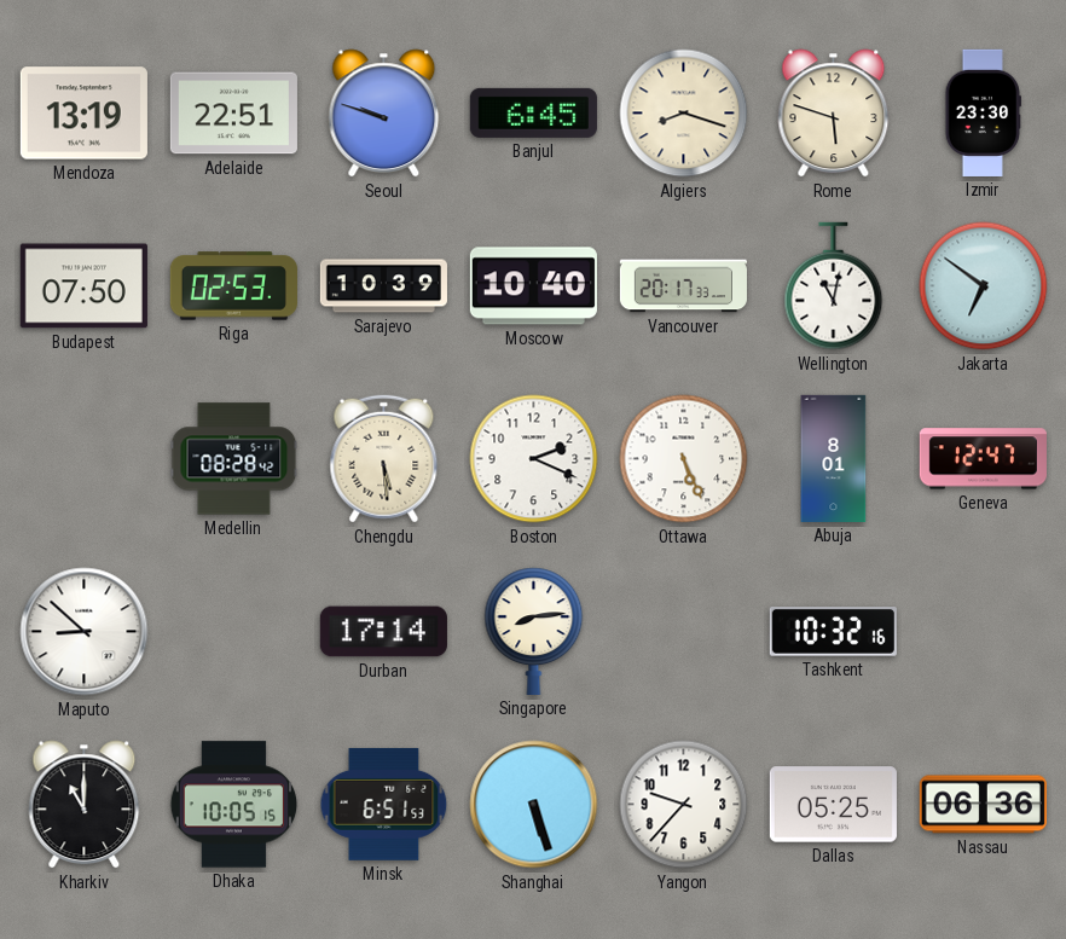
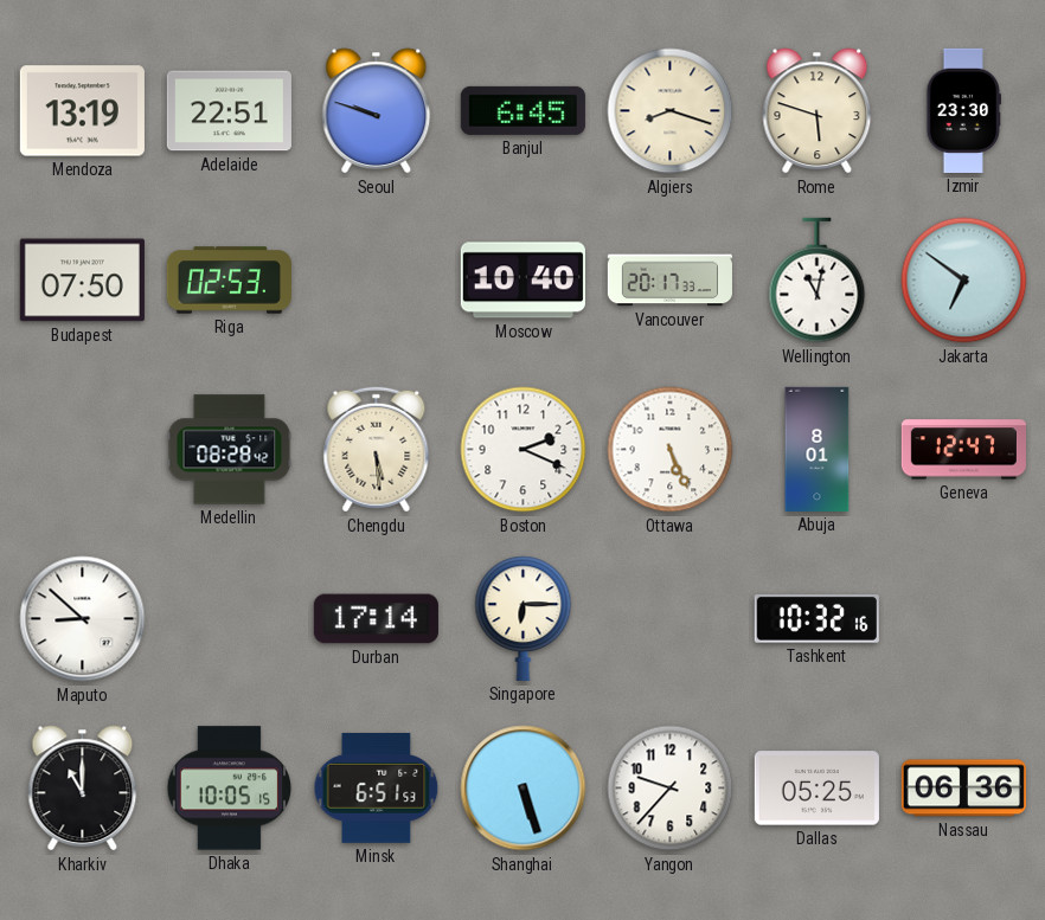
Sarajevo: 10:39 -> none
Singapore: 8:14 -> 6:15
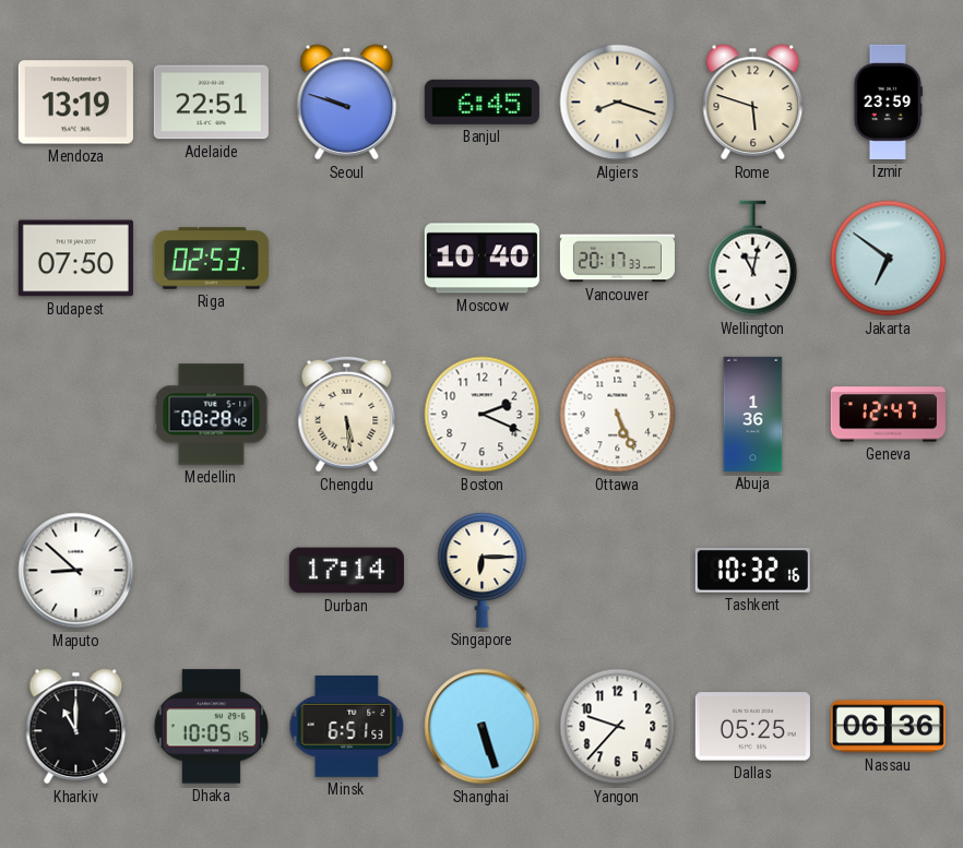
Izmir: 23:30 -> 23:59
Abuja: 8:01 -> 1:36
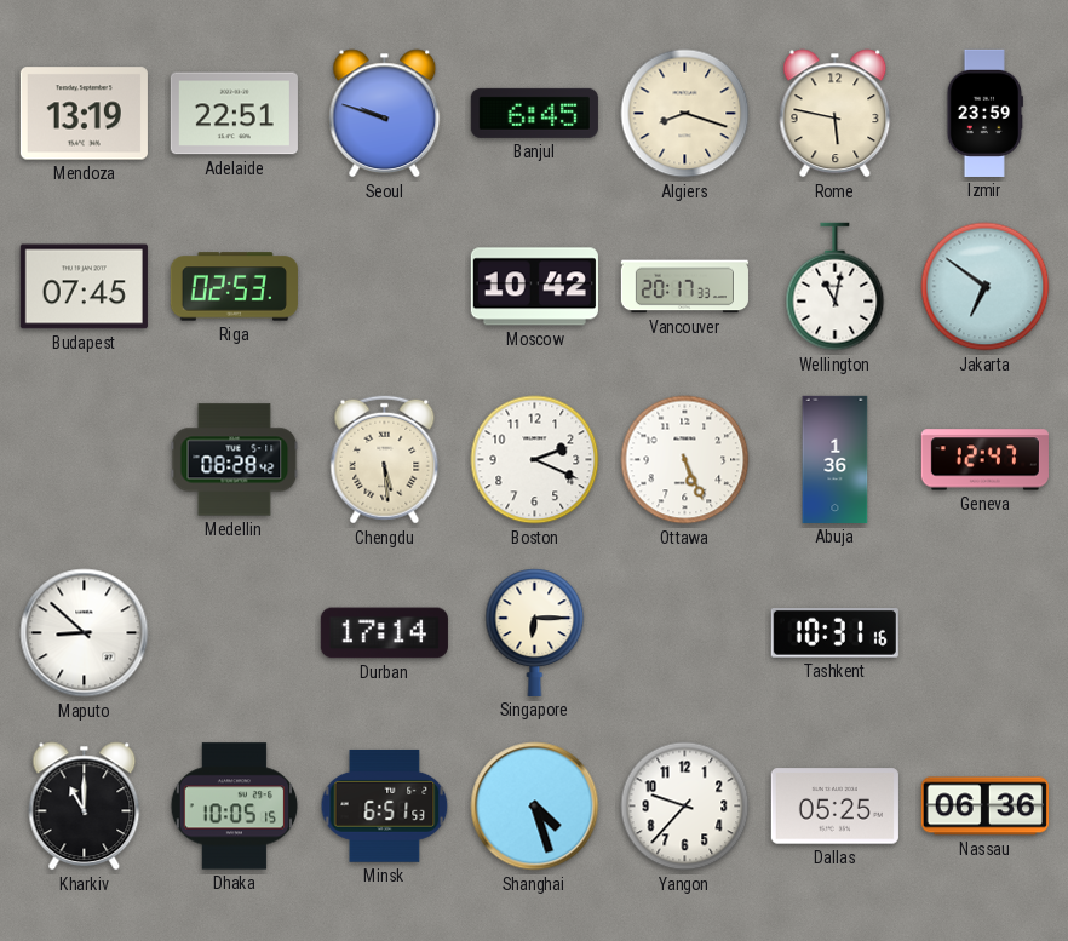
Rome: 5:48 -> 5:47
Budapest: 07:50 -> 07:45
Moscow: 10:40 -> 10:42
Tashkent: 10:32 -> 10:31
Shanghai: 5:27 -> 4:27
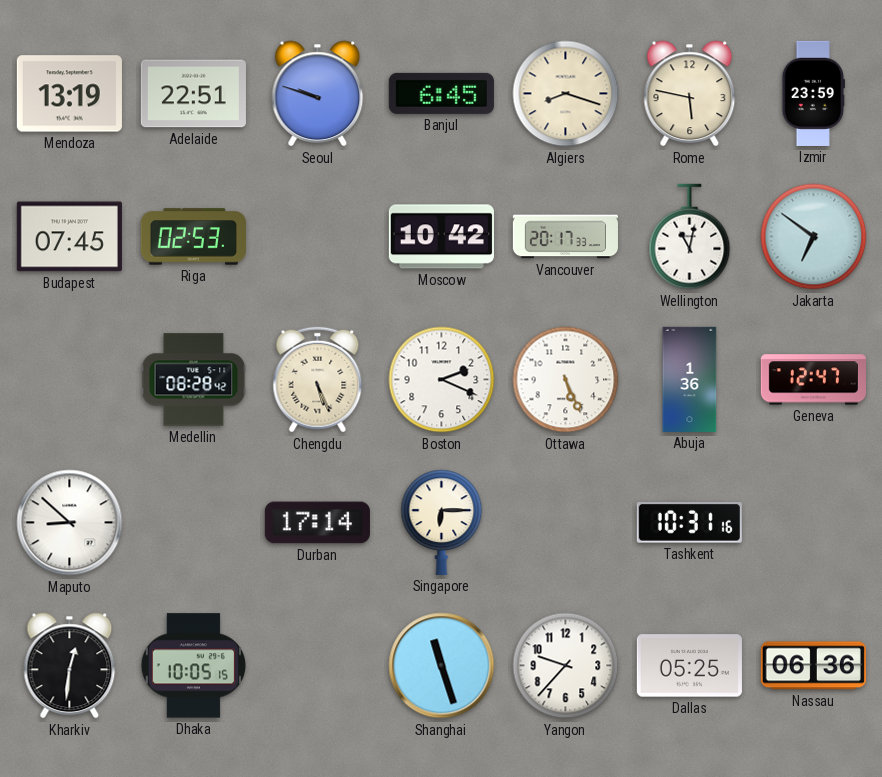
Chengdu: 5:29 -> 5:26
Kharkiv: 11:00 -> 12:31
Minsk: 6:51 -> none
Shanghai: 4:27 -> 11:27
